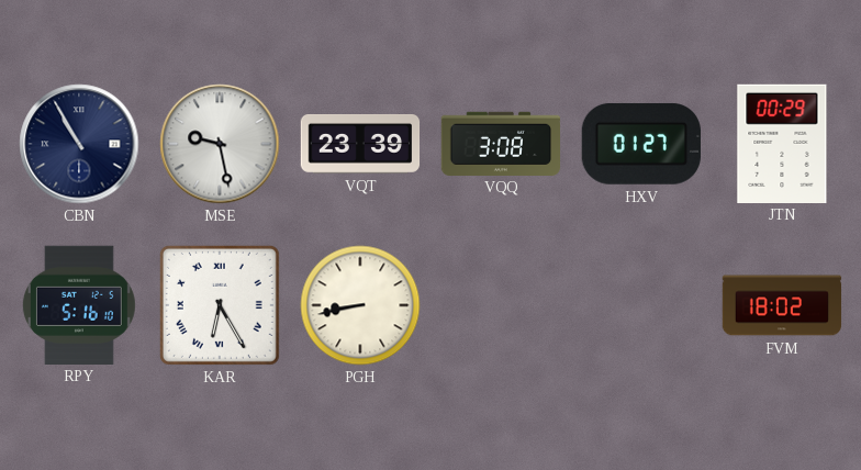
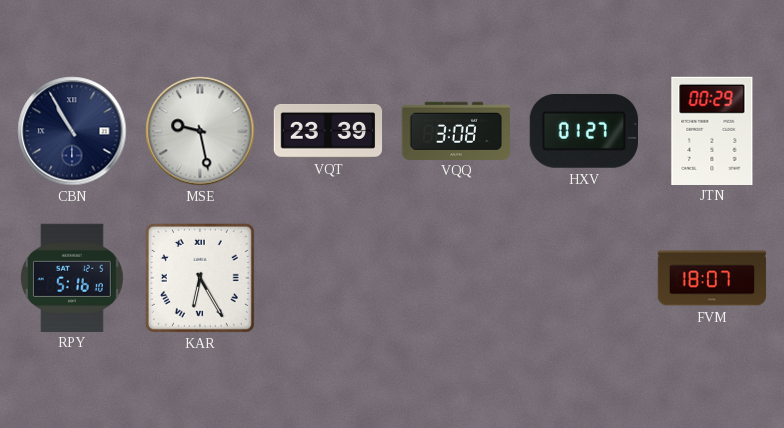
PGH: 8:43 -> none
FVM: 18:02 -> 18:07
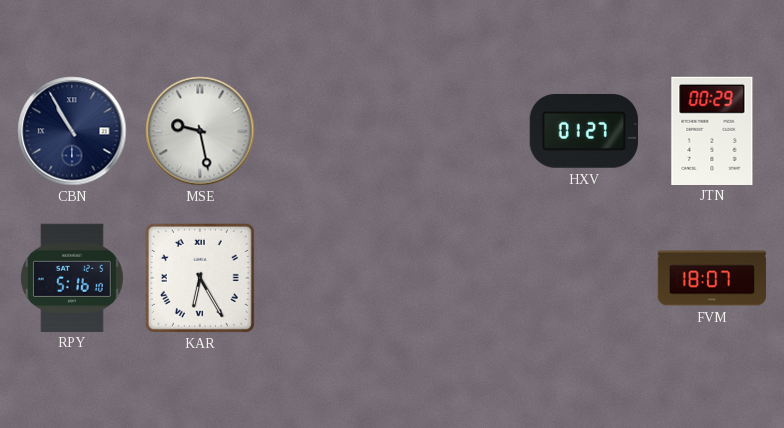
VQT: 23:39 -> none
VQQ: 3:08 -> none
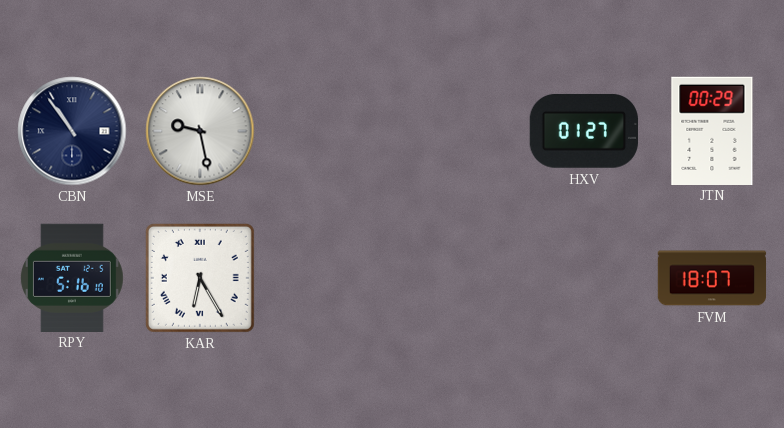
CBN: 10:55 -> 10:54
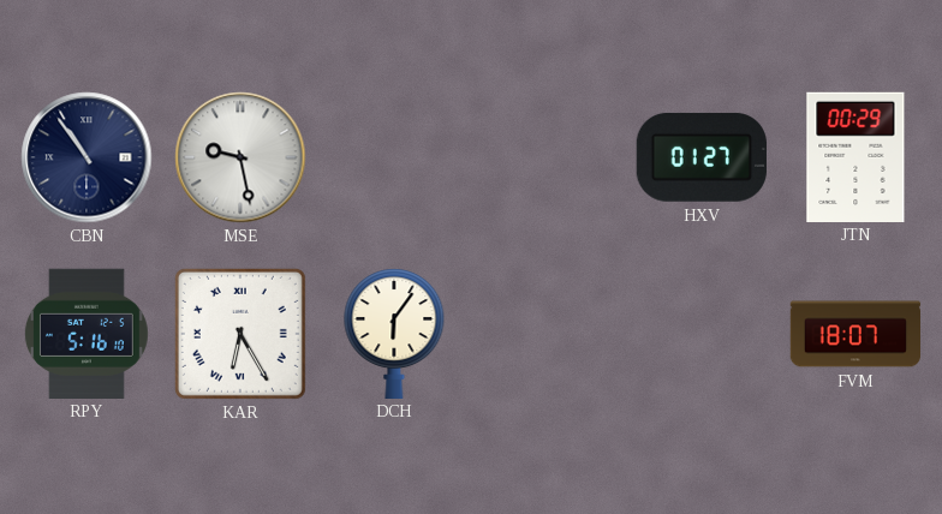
DCH: none -> 6:06
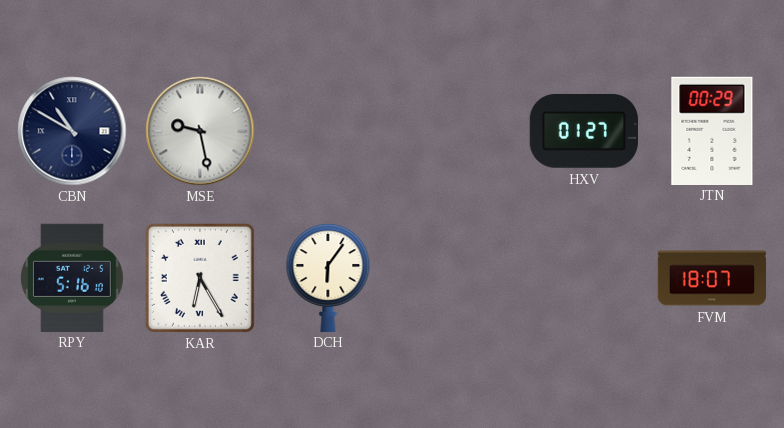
CBN: 10:54 -> 10:50
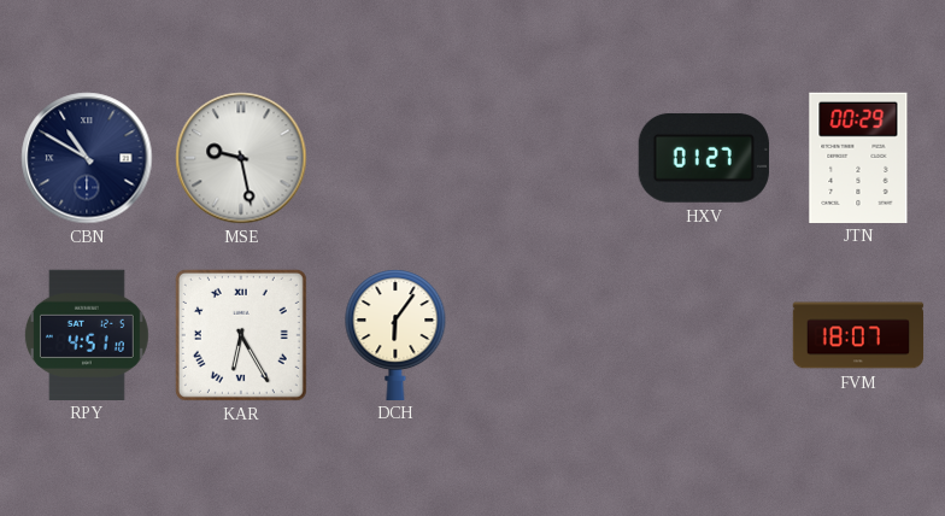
RPY: 5:16 -> 4:51
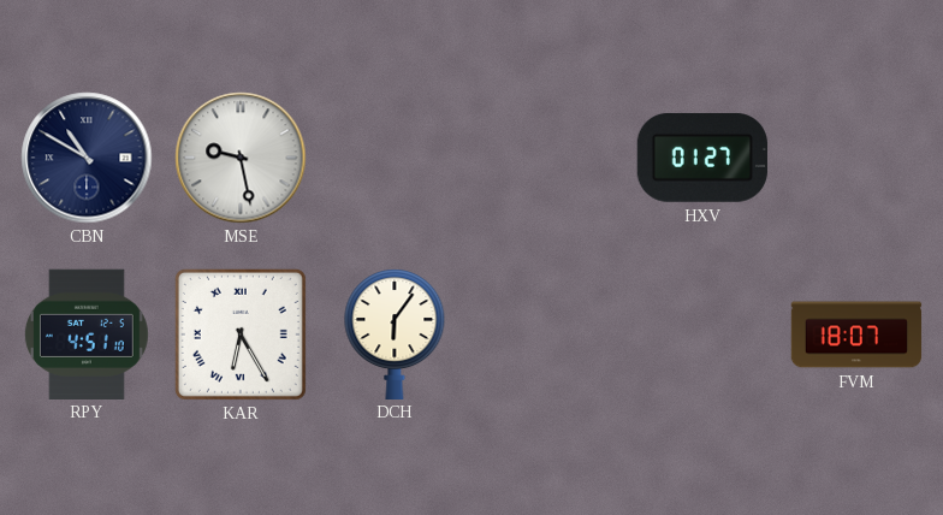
JTN: 00:29 -> none
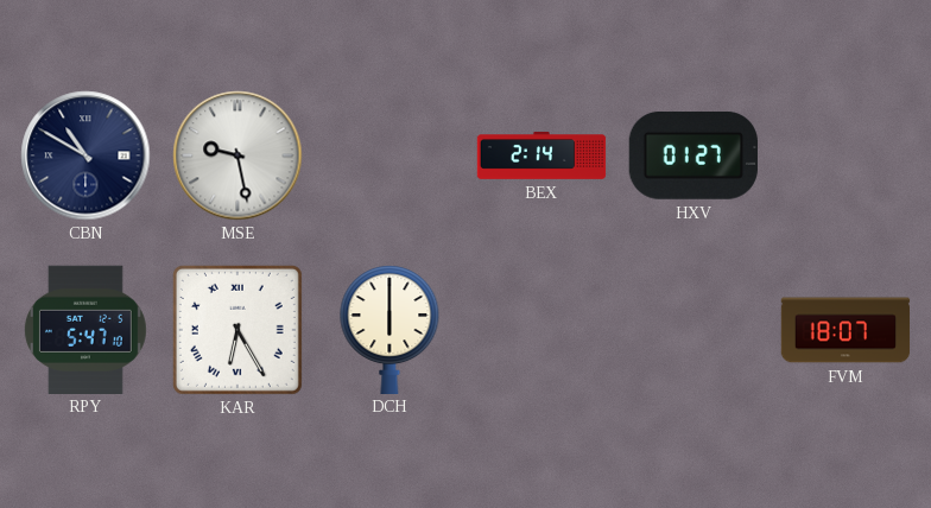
BEX: none -> 2:14
RPY: 4:51 -> 5:47
DCH: 6:06 -> 6:00
